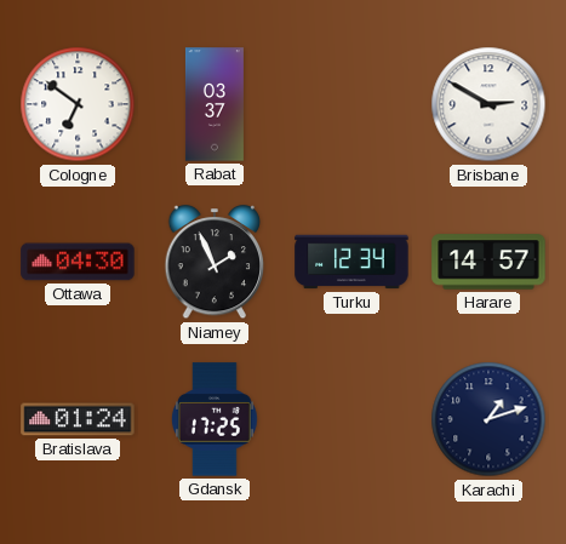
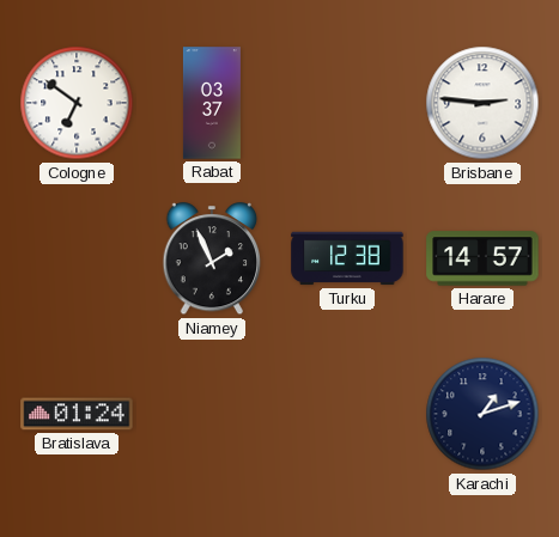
Brisbane: 2:50 -> 2:46
Ottawa: 04:30 -> none
Turku: 12:34 -> 12:38
Gdansk: 17:25 -> none
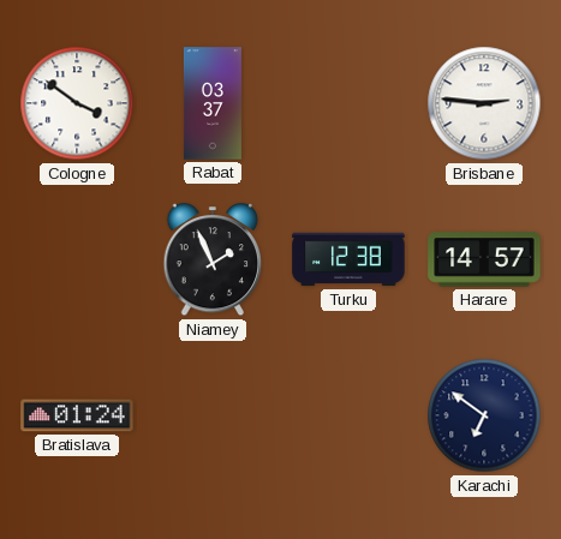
Cologne: 6:51 -> 3:51
Karachi: 1:12 -> 6:51
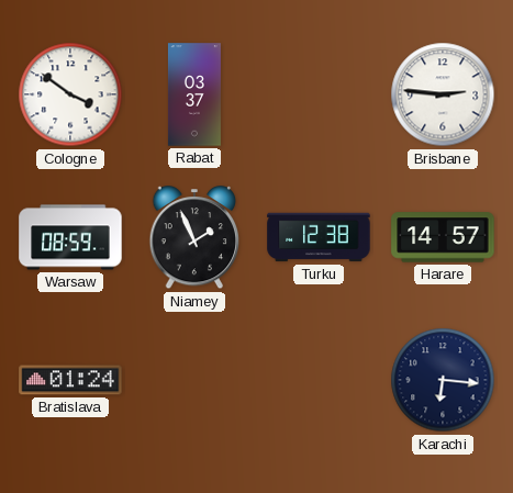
Warsaw: none -> 08:59
Karachi: 6:51 -> 6:16
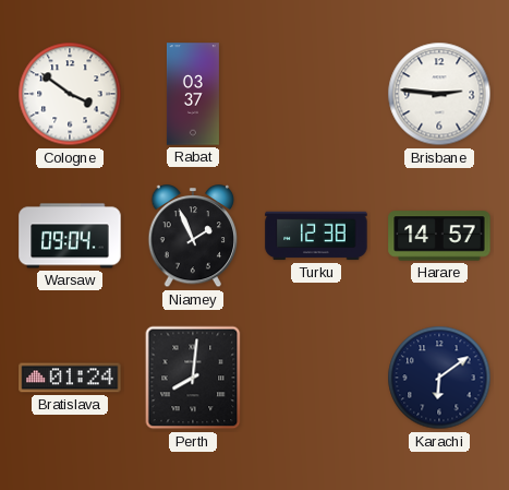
Warsaw: 08:59 -> 09:04
Perth: none -> 8:01
Karachi: 6:16 -> 6:09
